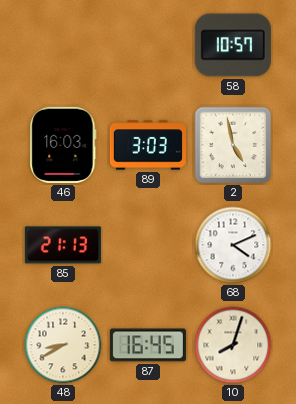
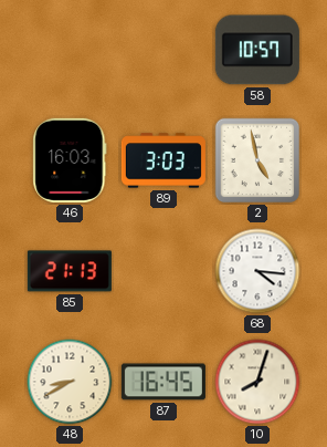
68: 4:11 -> 4:16
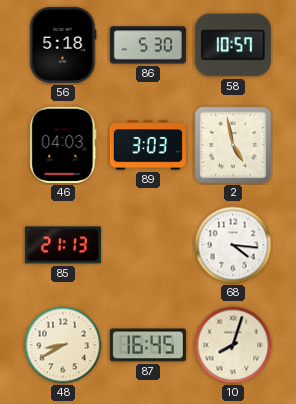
56: none -> 5:18
86: none -> 5:30
46: 16:03 -> 04:03
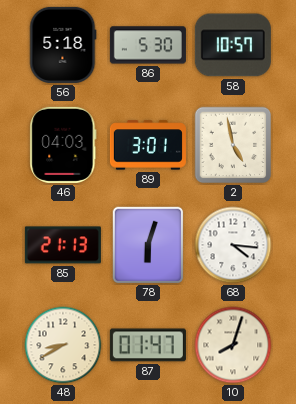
89: 3:03 -> 3:01
78: none -> 6:03
87: 16:45 -> 01:47
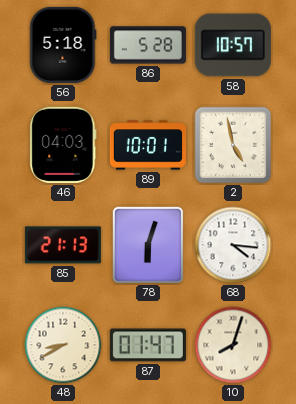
86: 5:30 -> 5:28
89: 3:01 -> 10:01
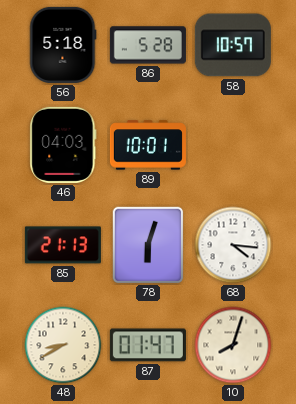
2: 4:58 -> none
